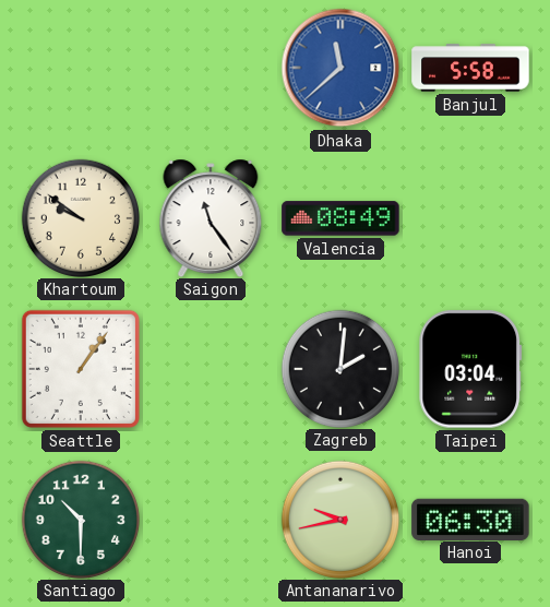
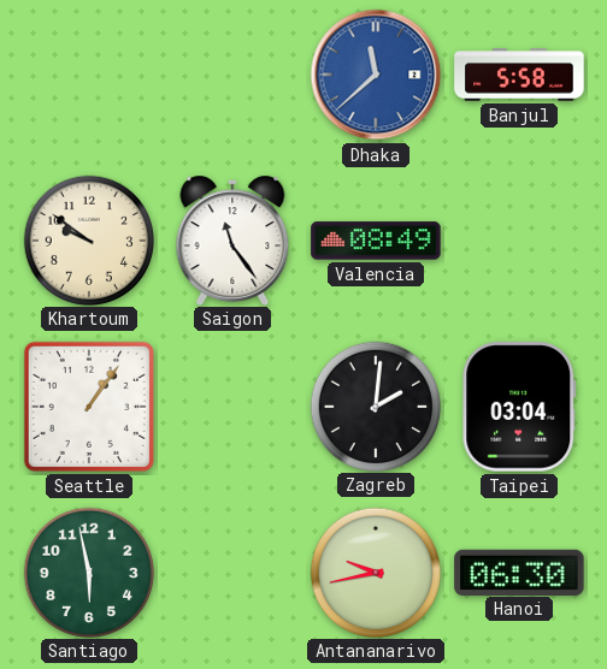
Santiago: 10:30 -> 5:58
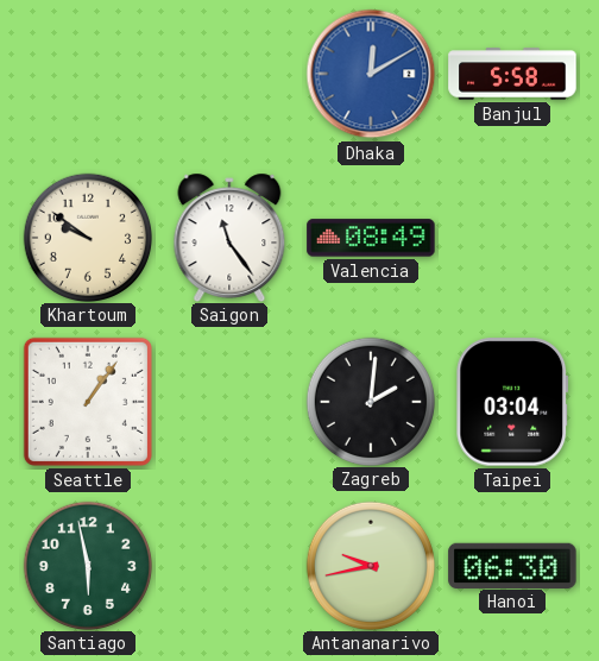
Dhaka: 11:38 -> 12:10
